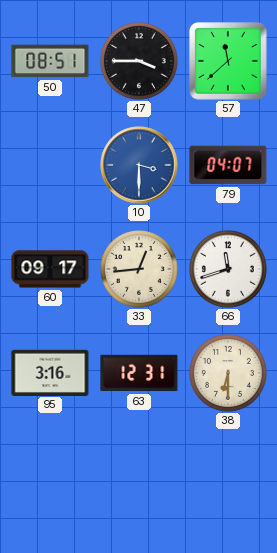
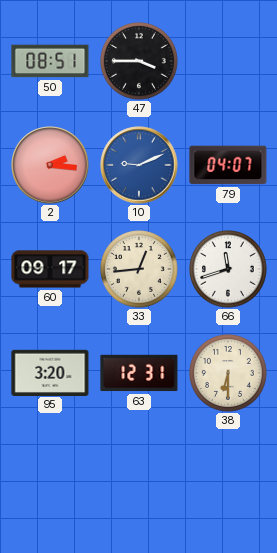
57: 11:38 -> none
2: none -> 2:16
10: 3:30 -> 9:11
95: 3:16 -> 3:20
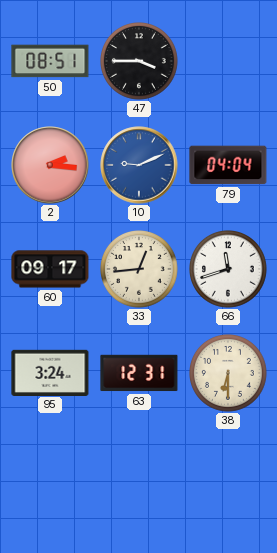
79: 04:07 -> 04:04
95: 3:20 -> 3:24
